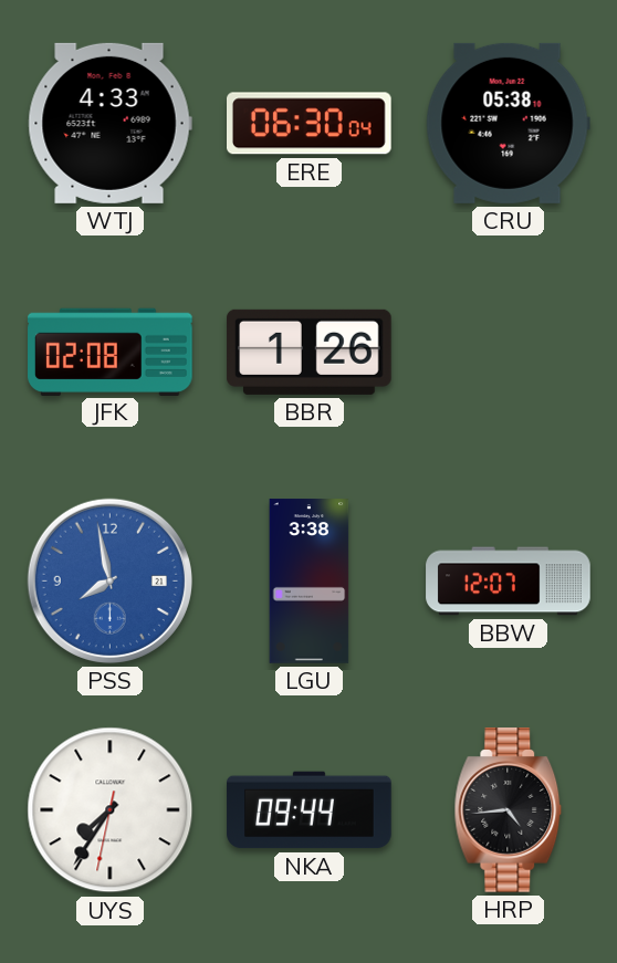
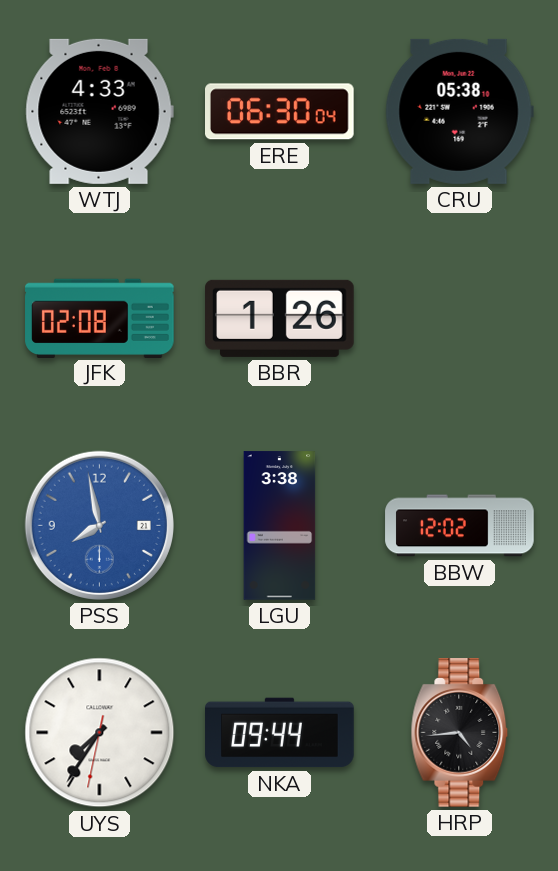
BBW: 12:07 -> 12:02
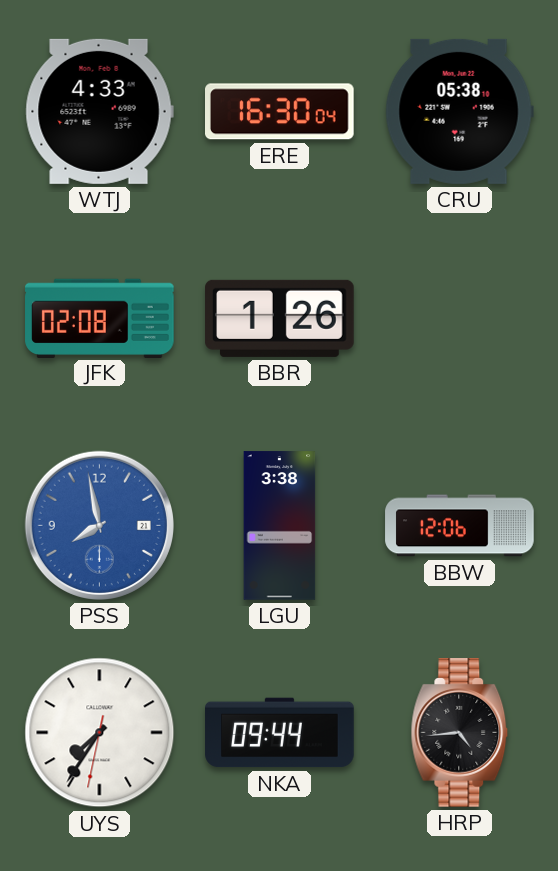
ERE: 06:30 -> 16:30
BBW: 12:02 -> 12:06
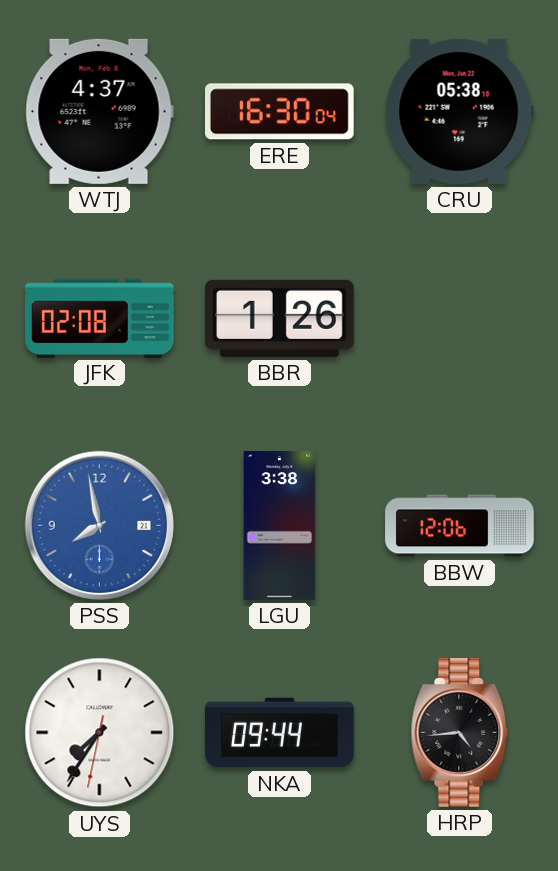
WTJ: 4:33 -> 4:37
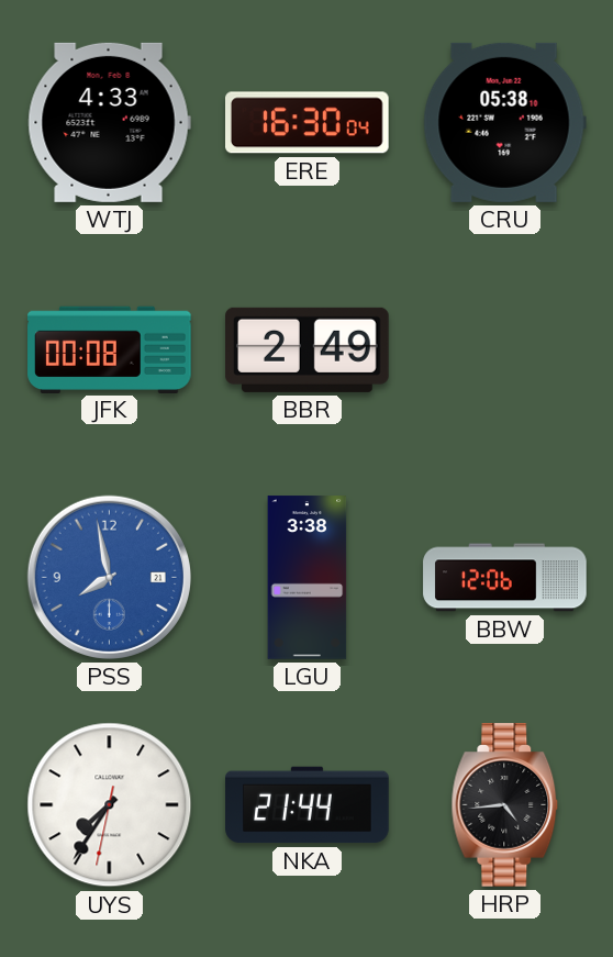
WTJ: 4:37 -> 4:33
JFK: 02:08 -> 00:08
BBR: 1:26 -> 2:49
NKA: 09:44 -> 21:44
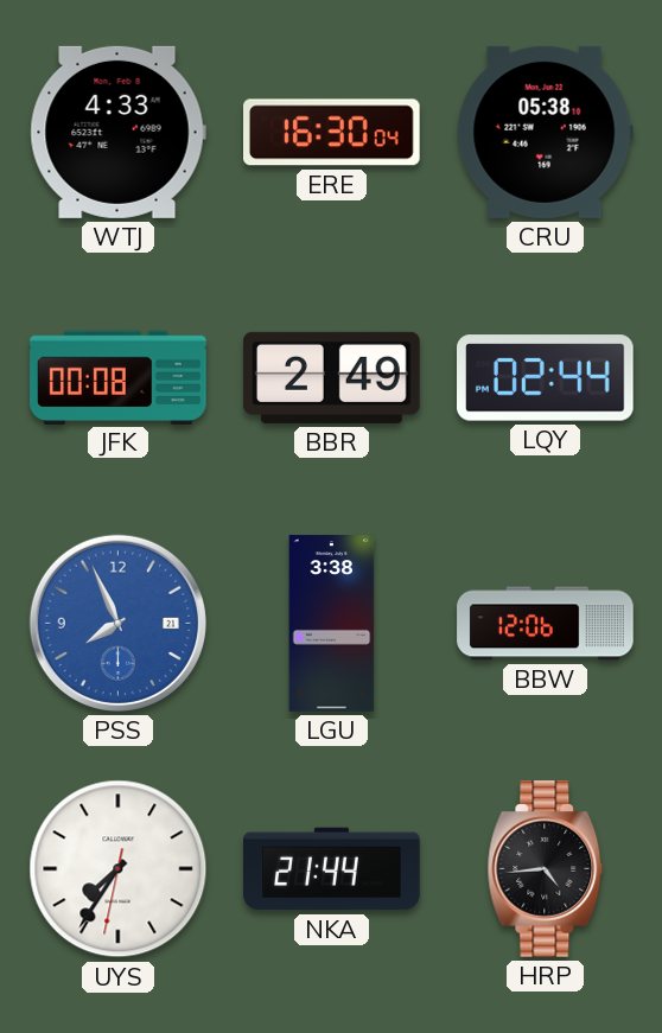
LQY: none -> 02:44
PSS: 7:58 -> 7:56
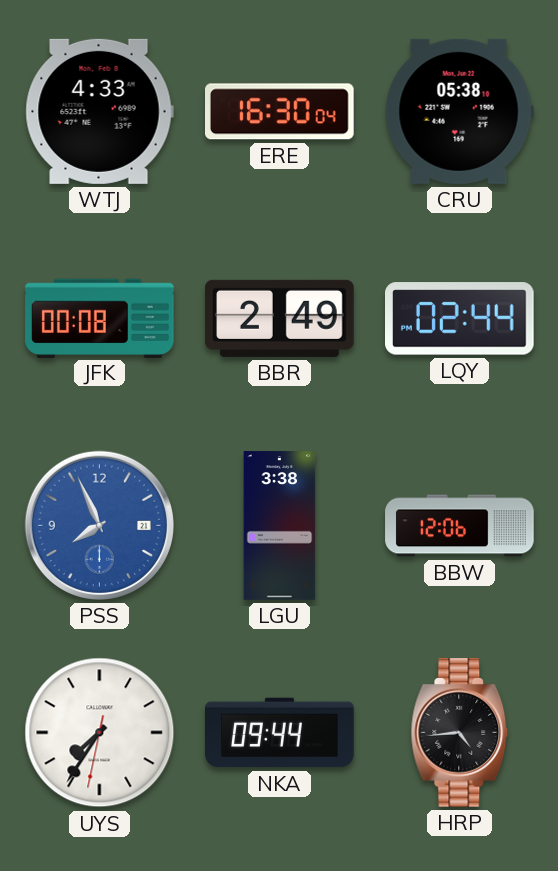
NKA: 21:44 -> 09:44
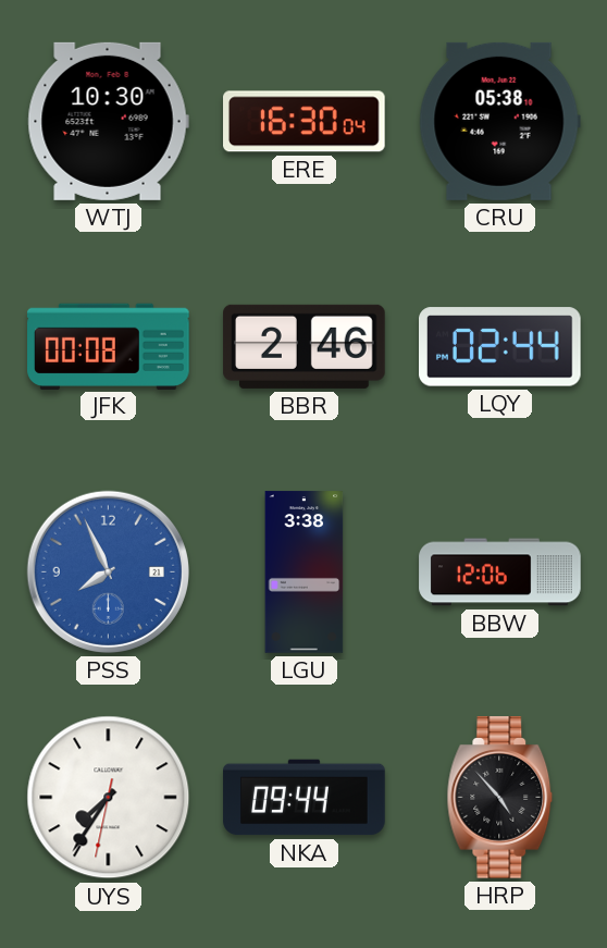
WTJ: 4:33 -> 10:30
BBR: 2:49 -> 2:46
HRP: 4:44 -> 4:53
